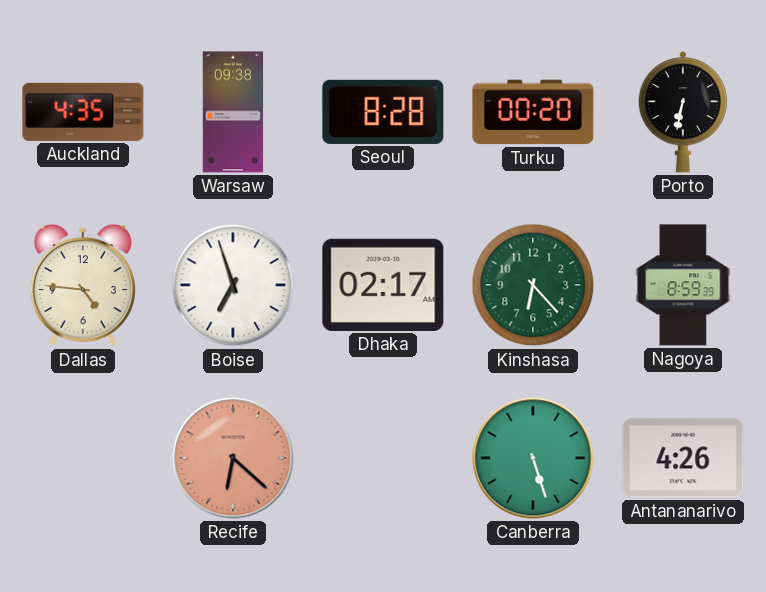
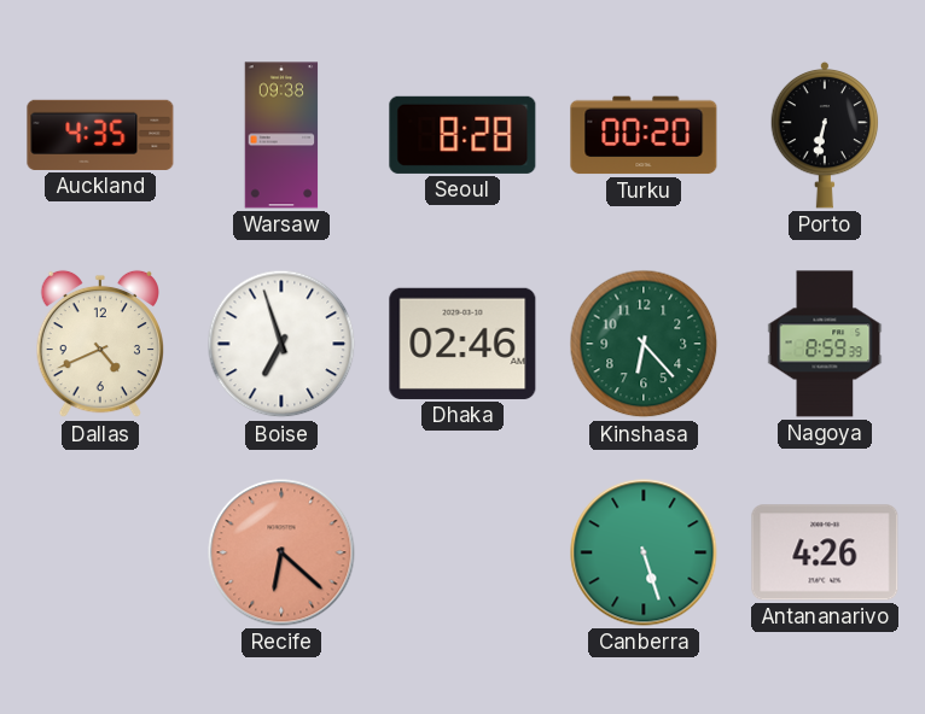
Dallas: 4:46 -> 4:41
Dhaka: 02:17 -> 02:46
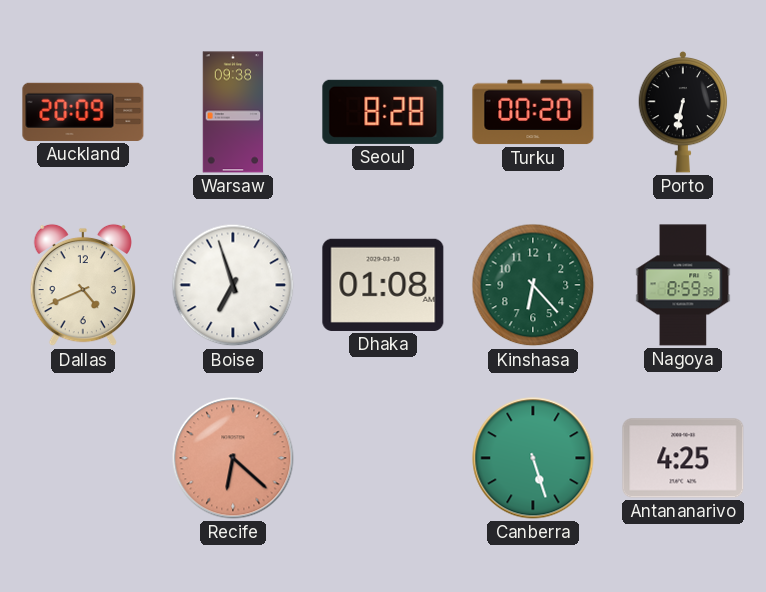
Auckland: 4:35 -> 20:09
Dhaka: 02:46 -> 01:08
Antananarivo: 4:26 -> 4:25
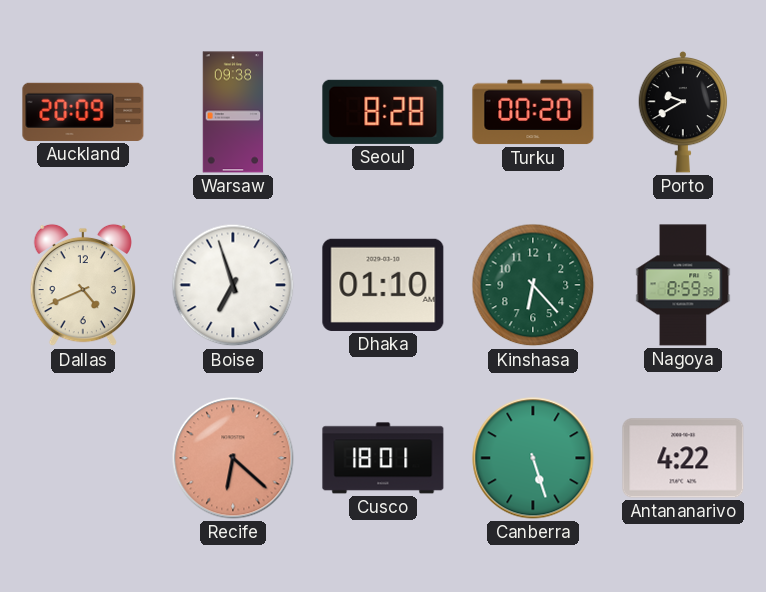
Porto: 6:32 -> 9:40
Dhaka: 01:08 -> 01:10
Cusco: none -> 18:01
Antananarivo: 4:25 -> 4:22
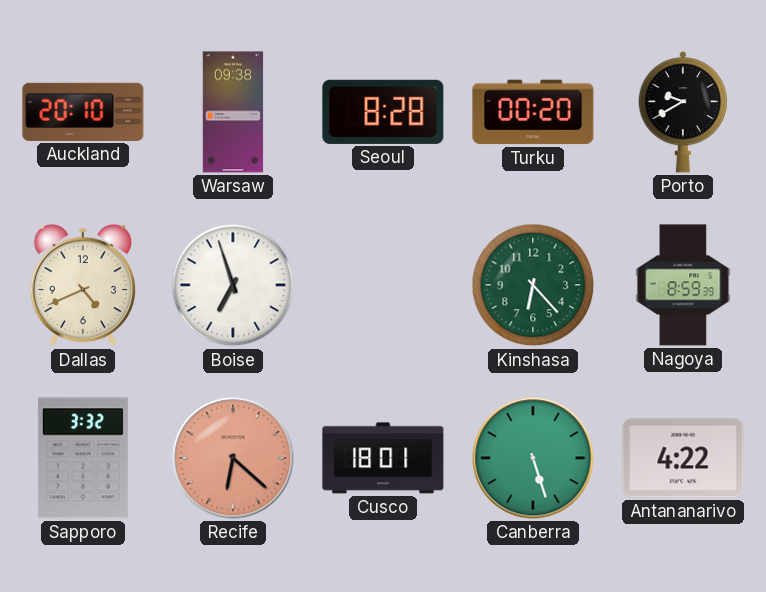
Auckland: 20:09 -> 20:10
Dhaka: 01:10 -> none
Sapporo: none -> 3:32
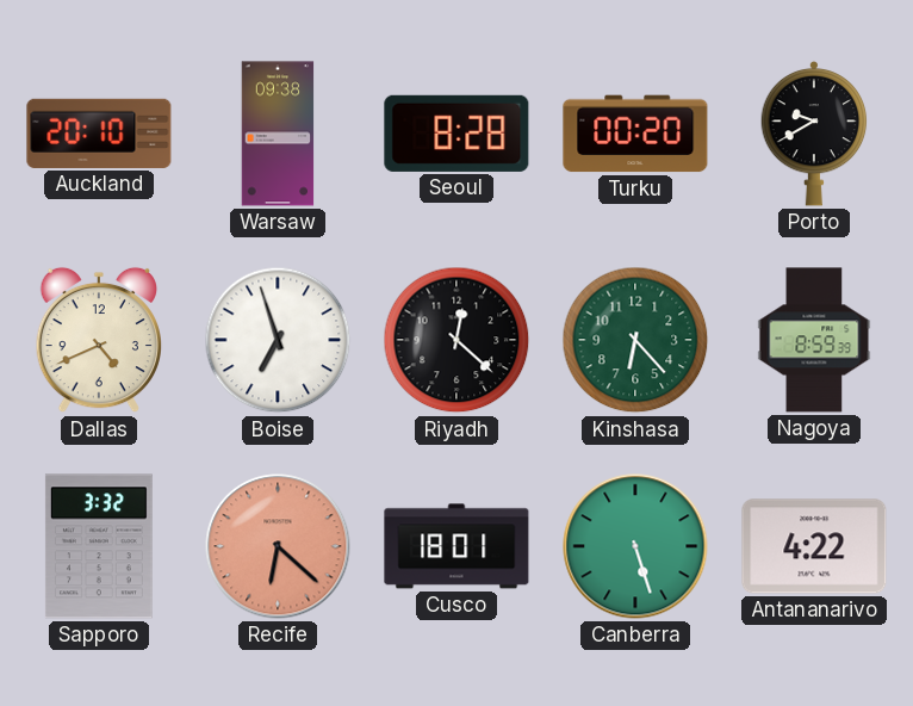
Riyadh: none -> 12:22
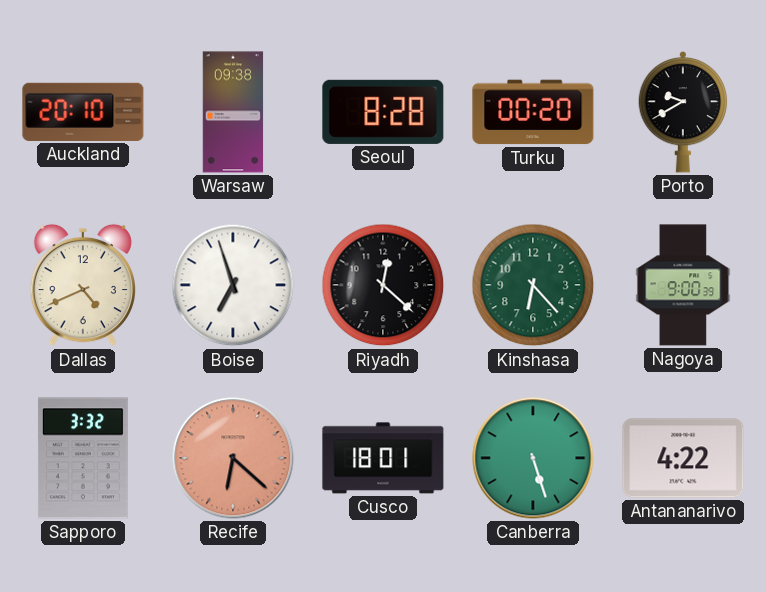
Nagoya: 8:59 -> 9:00
